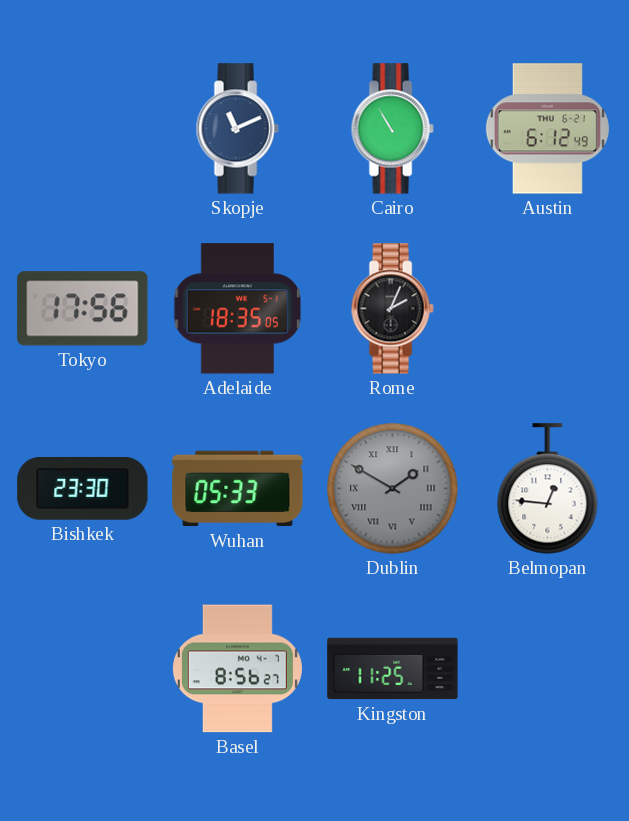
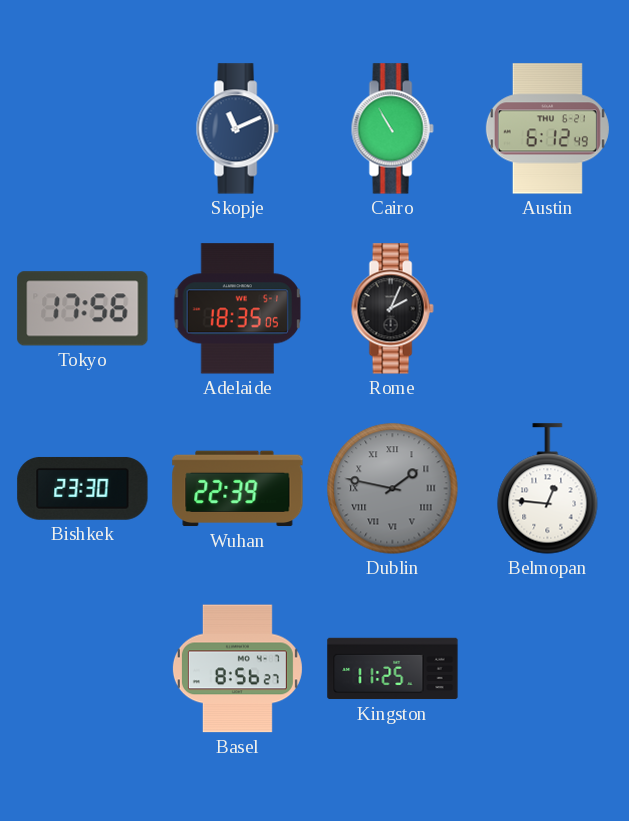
Wuhan: 05:33 -> 22:39
Dublin: 1:50 -> 1:47
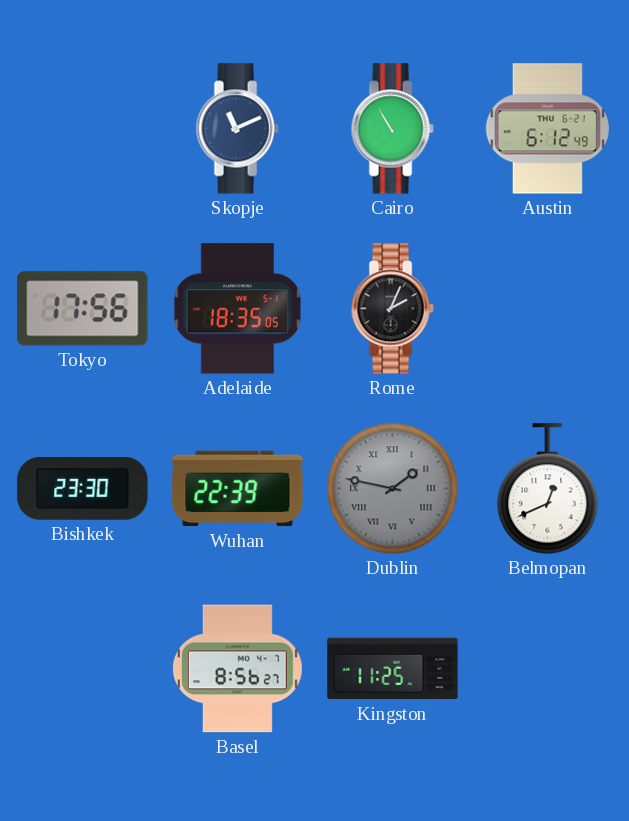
Belmopan: 12:46 -> 12:41
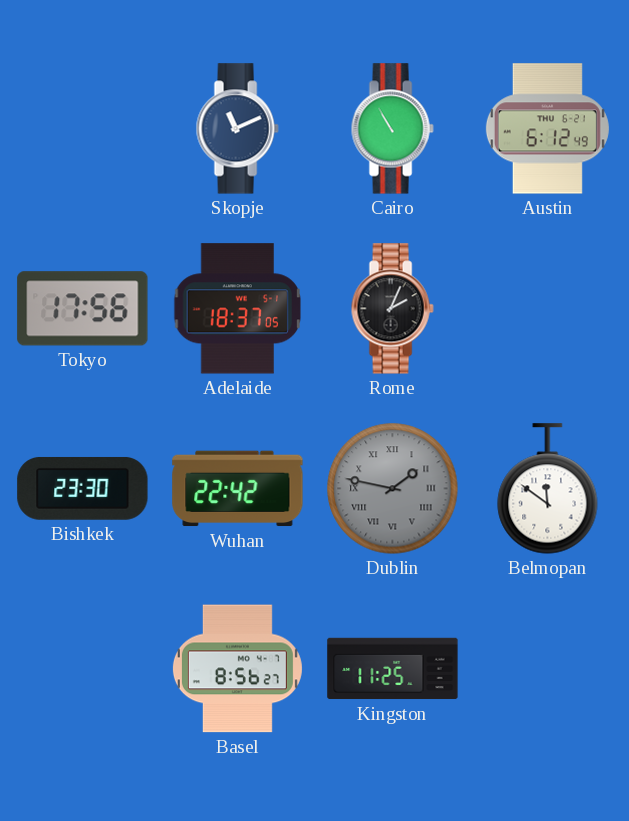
Adelaide: 18:35 -> 18:37
Wuhan: 22:39 -> 22:42
Belmopan: 12:41 -> 11:51
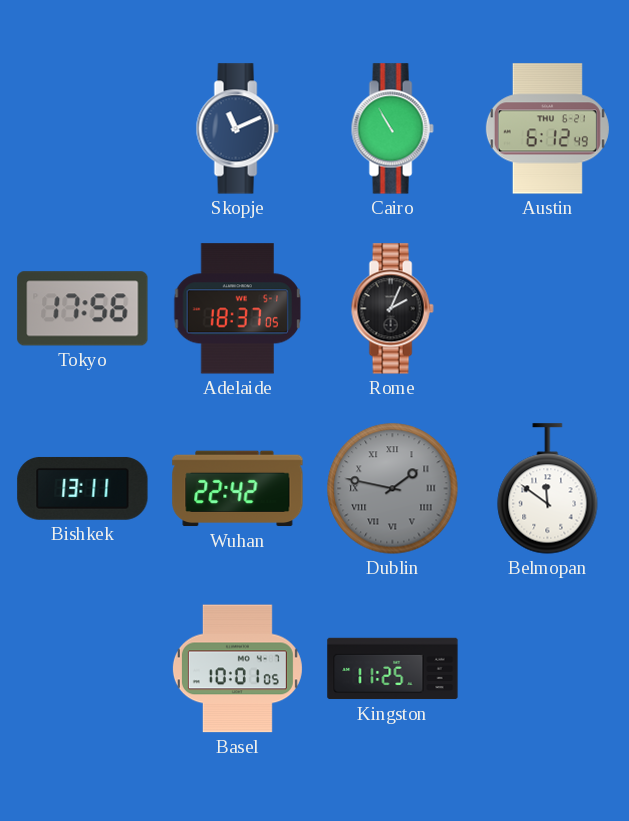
Bishkek: 23:30 -> 13:11
Basel: 8:56 -> 10:01
